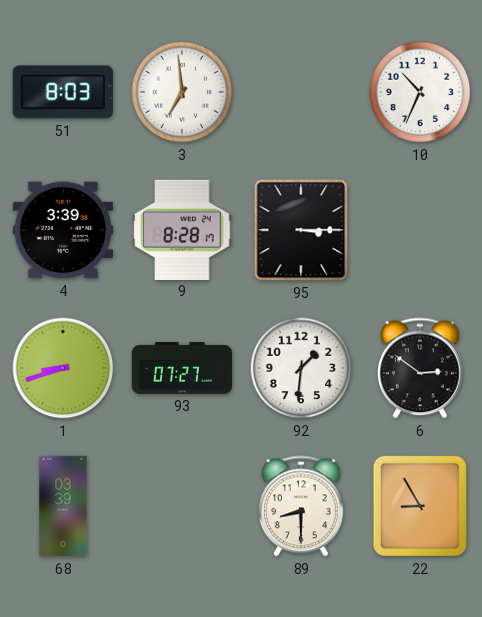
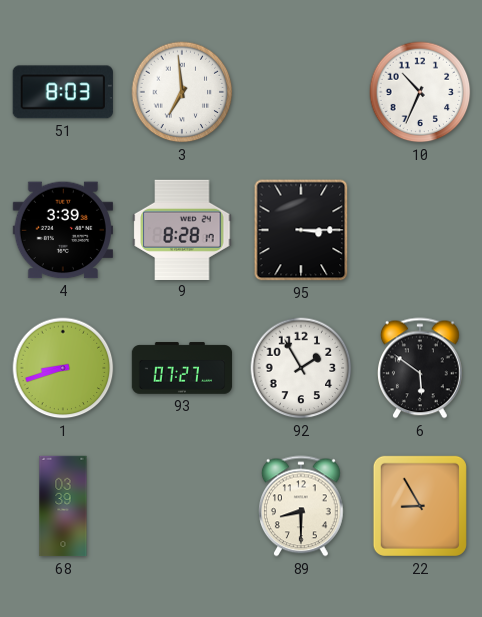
92: 1:31 -> 1:55
6: 2:51 -> 5:51
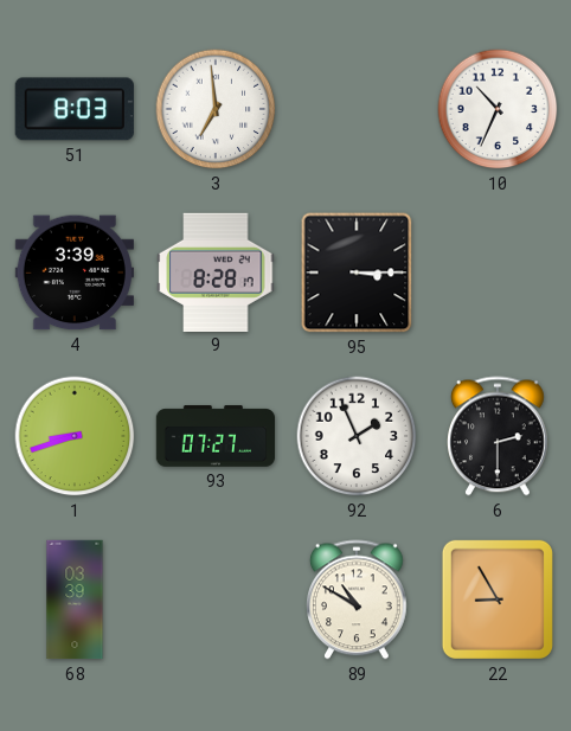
92: 1:55 -> 1:56
6: 5:51 -> 2:30
89: 8:30 -> 10:50
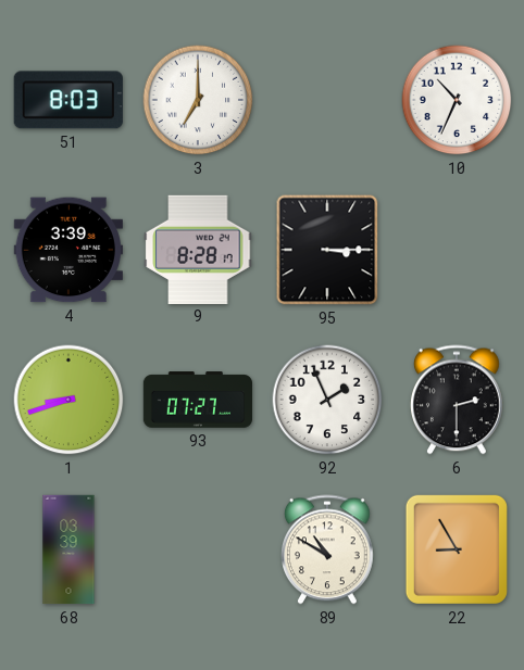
3: 6:59 -> 7:00
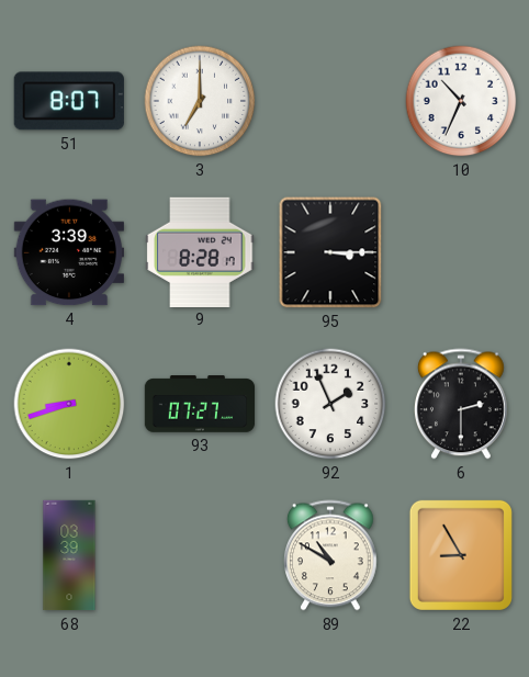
51: 8:03 -> 8:07
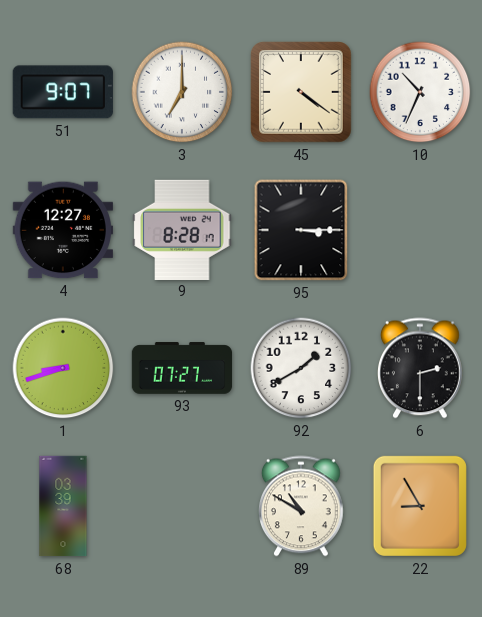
51: 8:07 -> 9:07
45: none -> 4:21
4: 3:39 -> 12:27
92: 1:56 -> 1:40
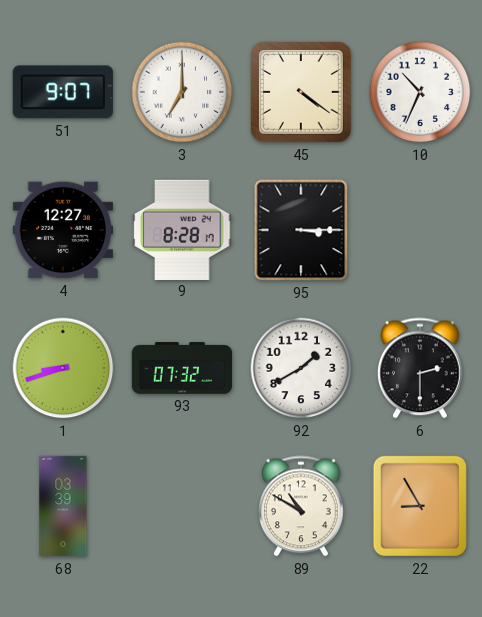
93: 07:27 -> 07:32
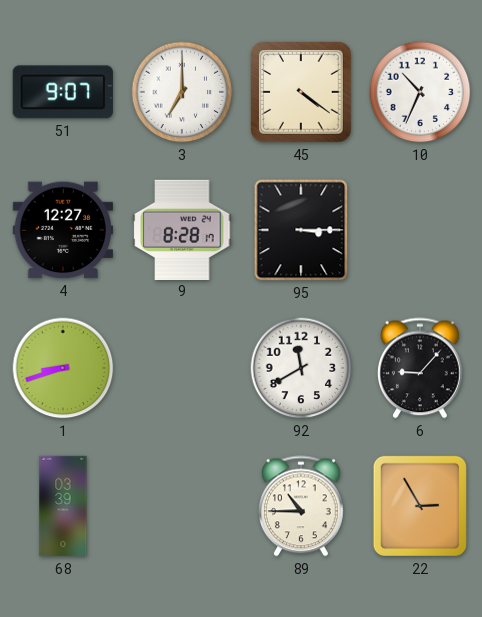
93: 07:32 -> none
92: 1:40 -> 11:40
6: 2:30 -> 9:07
89: 10:50 -> 10:45
22: 8:55 -> 2:55
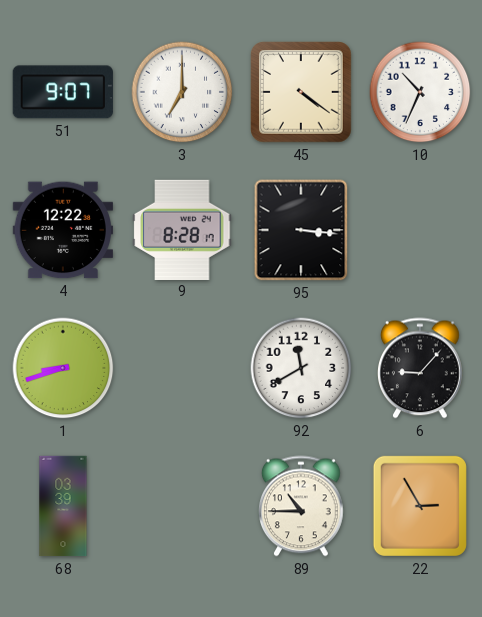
4: 12:27 -> 12:22
95: 3:15 -> 3:16
